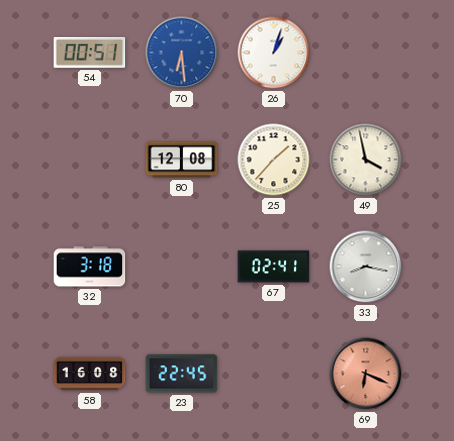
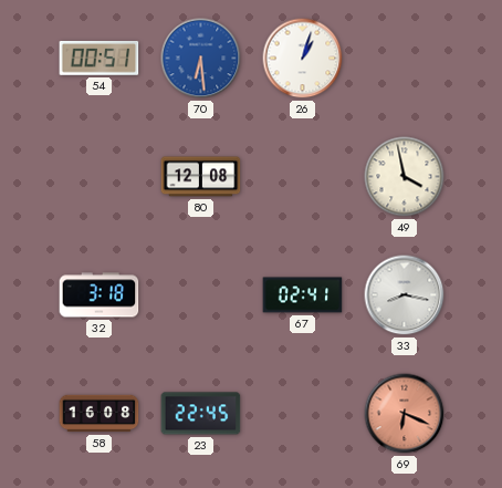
25: 1:37 -> none
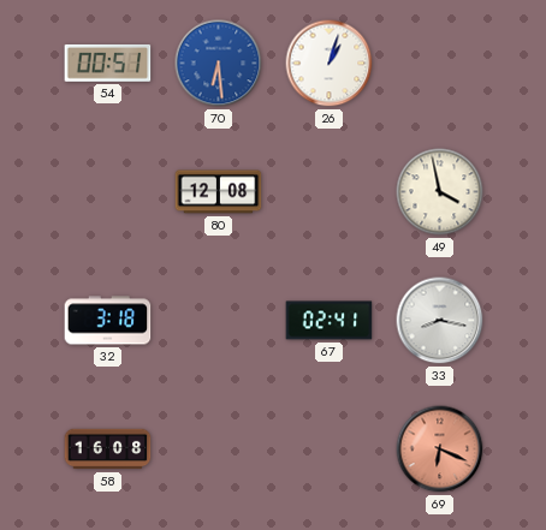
23: 22:45 -> none
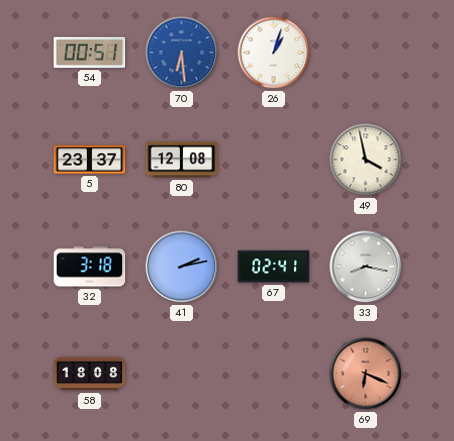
5: none -> 23:37
41: none -> 2:13
58: 16:08 -> 18:08
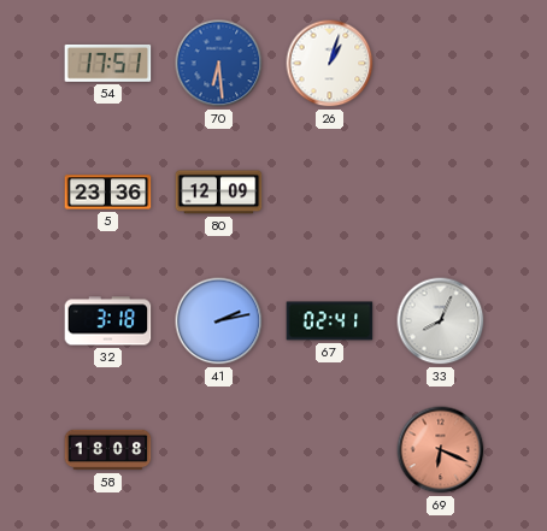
54: 00:51 -> 17:51
5: 23:37 -> 23:36
80: 12:08 -> 12:09
49: 3:58 -> none
33: 8:17 -> 8:04
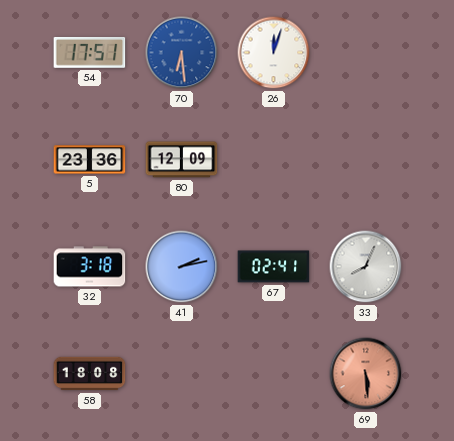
26: 1:03 -> 12:03
69: 6:19 -> 5:29
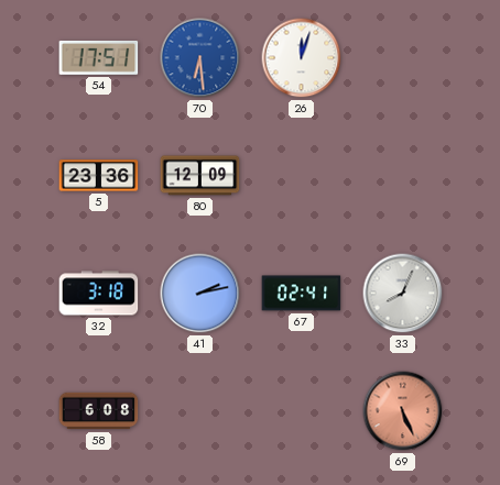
58: 18:08 -> 6:08
69: 5:29 -> 5:26
